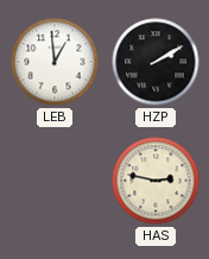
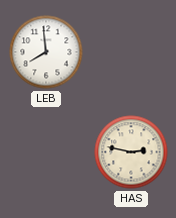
LEB: 12:59 -> 7:59
HZP: 2:10 -> none
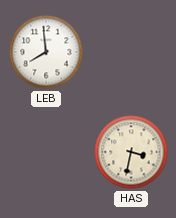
HAS: 2:47 -> 3:32
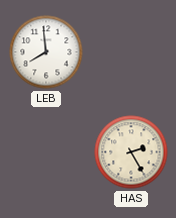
HAS: 3:32 -> 2:25
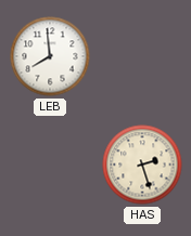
HAS: 2:25 -> 2:27
